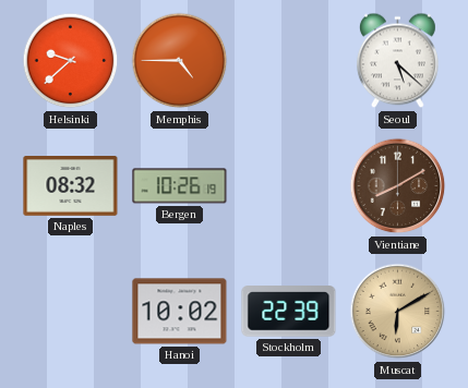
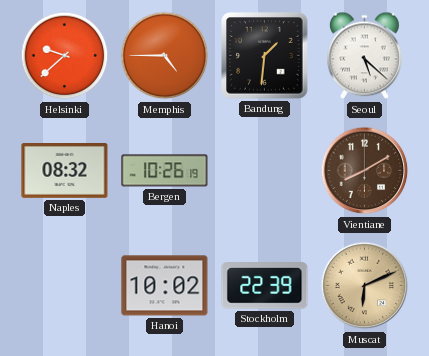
Bandung: none -> 1:31
Muscat: 6:10 -> 6:11
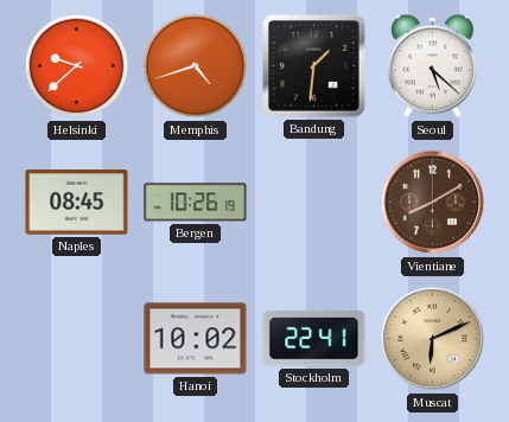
Memphis: 4:45 -> 4:42
Naples: 08:32 -> 08:45
Stockholm: 22:39 -> 22:41
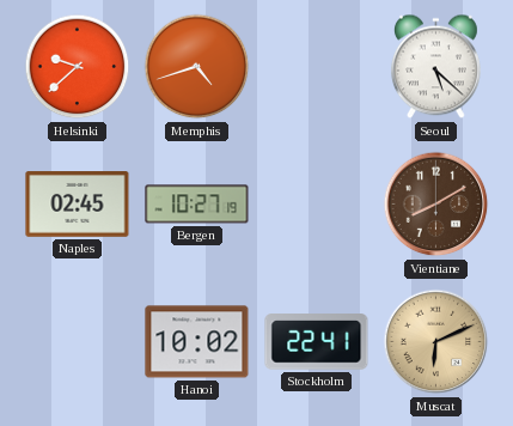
Bandung: 1:31 -> none
Naples: 08:45 -> 02:45
Bergen: 10:26 -> 10:27
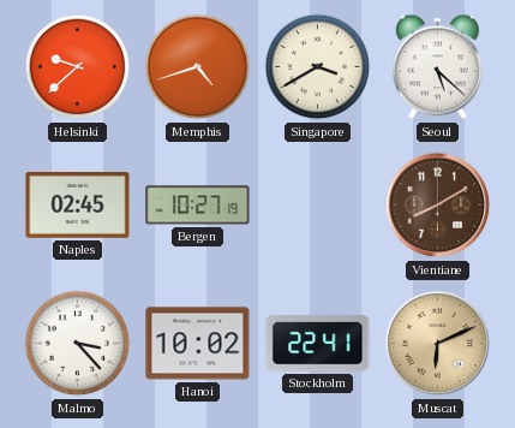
Singapore: none -> 3:40
Malmo: none -> 3:23
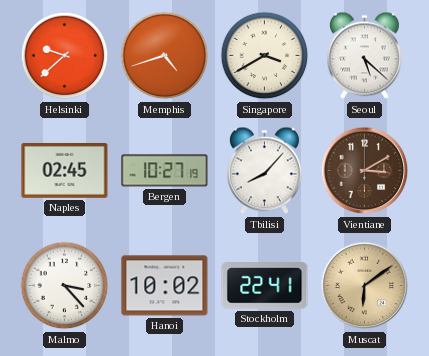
Tbilisi: none -> 8:07
Vientiane: 8:10 -> 3:10
Muscat: 6:11 -> 6:09
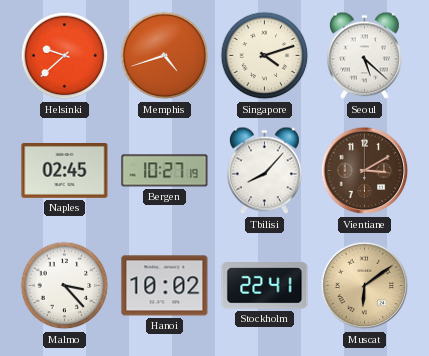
Singapore: 3:40 -> 4:12
